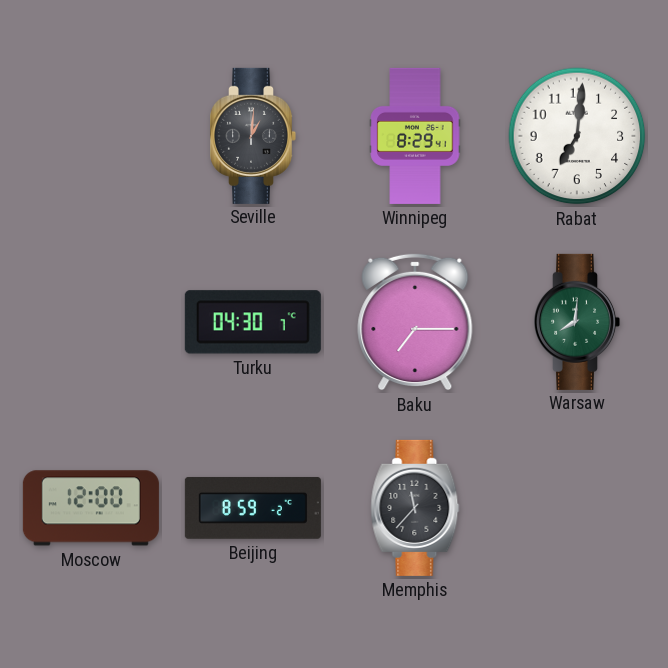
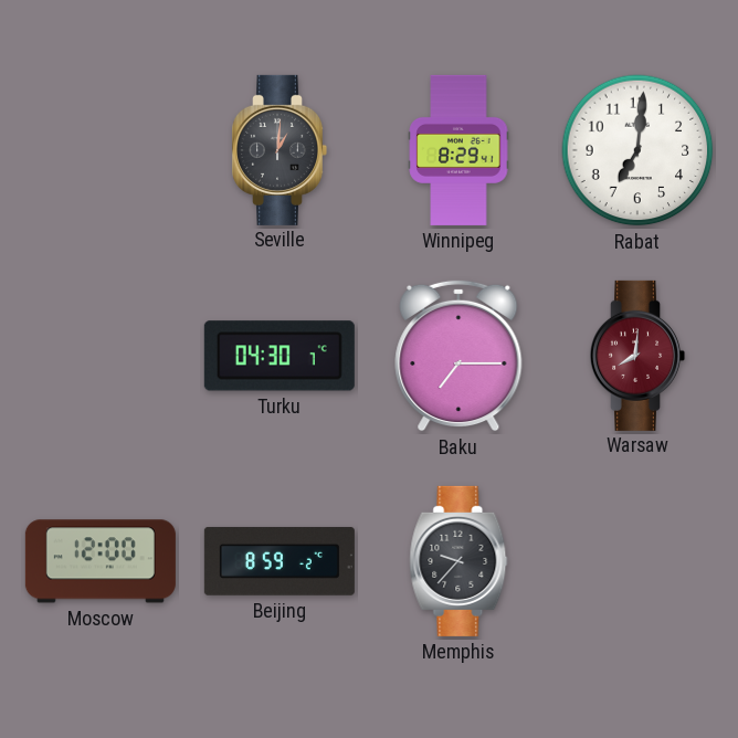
Warsaw dial: green -> burgundy
Memphis: 11:37 -> 9:37
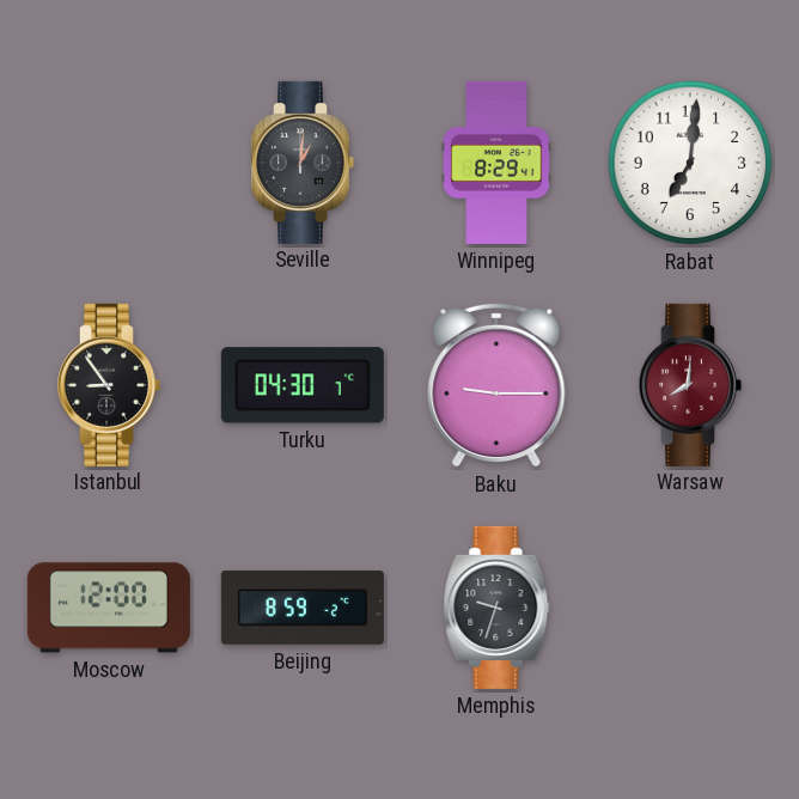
Istanbul: none -> 8:54
Baku: 7:15 -> 9:15
Memphis: 9:37 -> 9:33
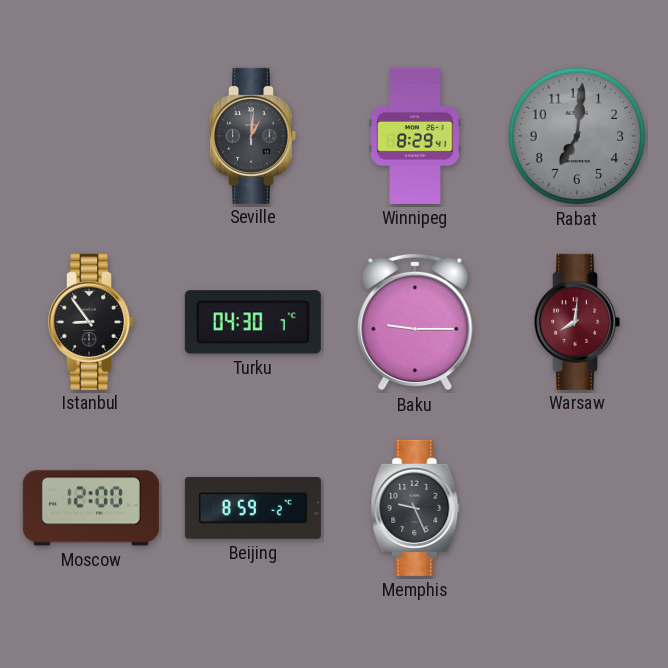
Rabat dial: white -> grey
Memphis: 9:33 -> 9:26
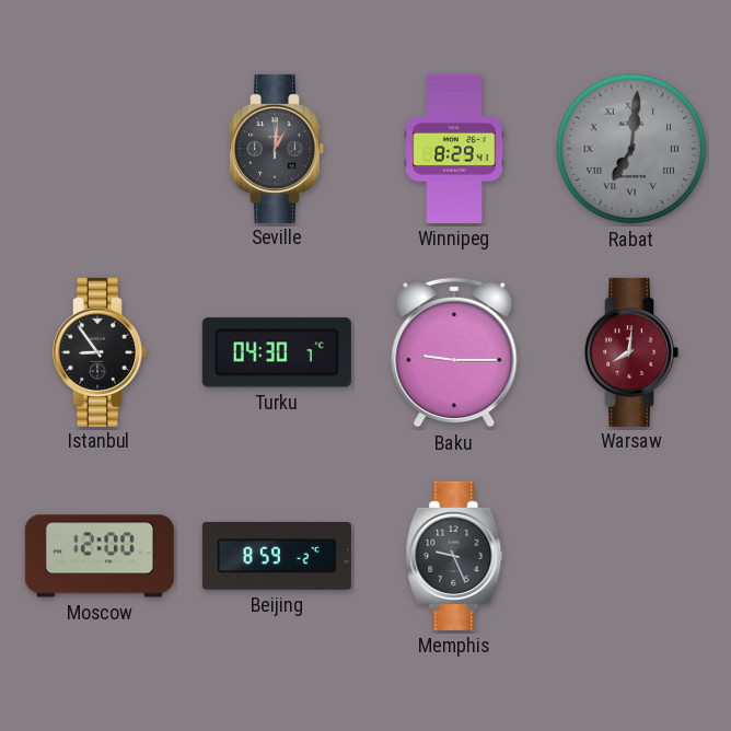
Rabat numerals: Arabic -> Roman
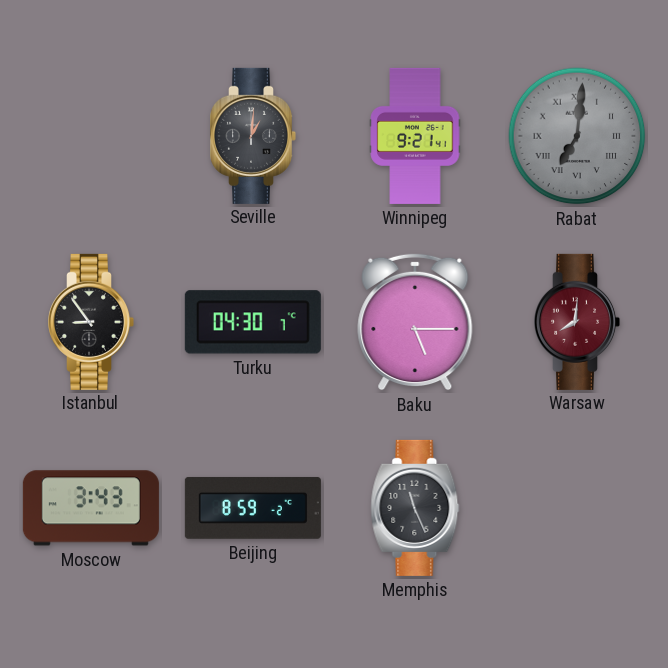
Winnipeg: 8:29 -> 9:21
Baku: 9:15 -> 5:15
Moscow: 12:00 -> 3:43
Memphis: 9:26 -> 11:26
